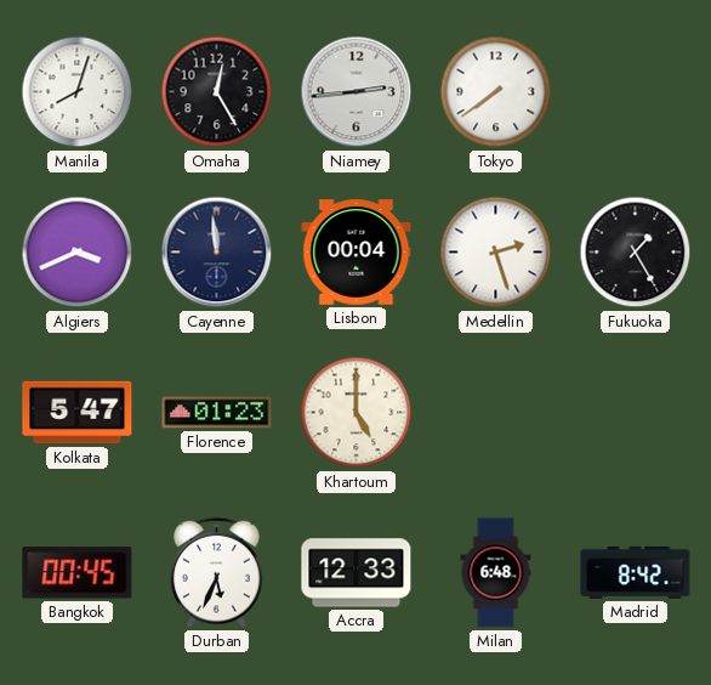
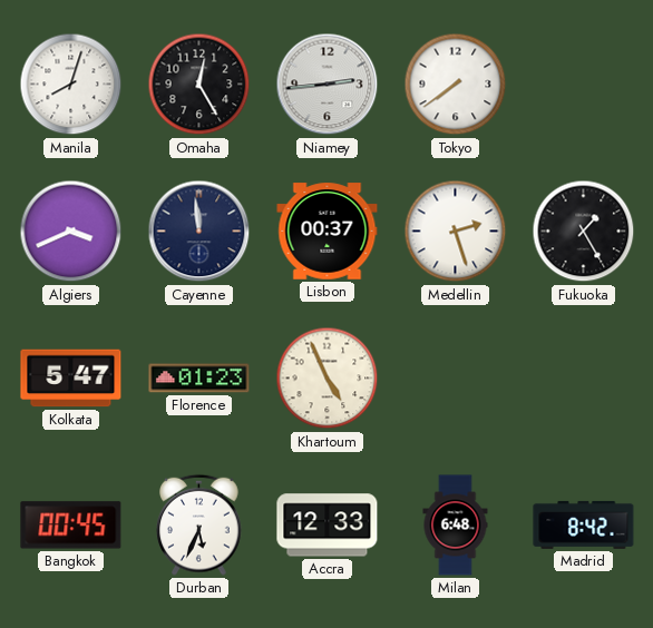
Lisbon: 00:04 -> 00:37
Khartoum: 5:00 -> 4:56
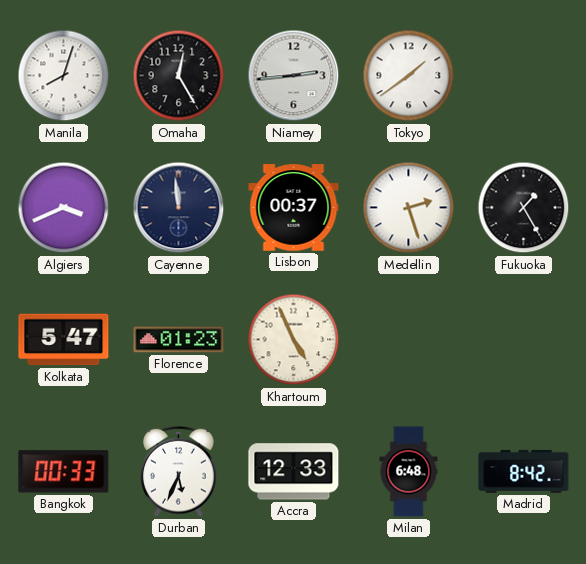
Tokyo: 7:39 -> 1:39
Bangkok: 00:45 -> 00:33
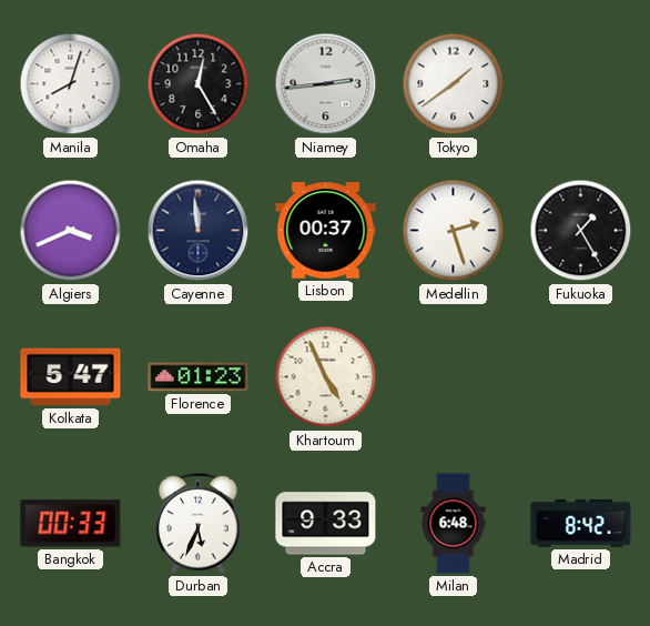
Accra: 12:33 -> 9:33
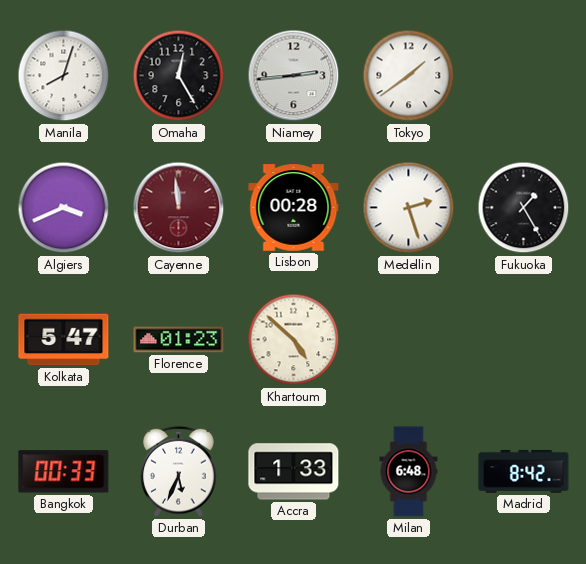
Cayenne dial: navy -> burgundy
Lisbon: 00:37 -> 00:28
Khartoum: 4:56 -> 4:52
Accra: 9:33 -> 1:33
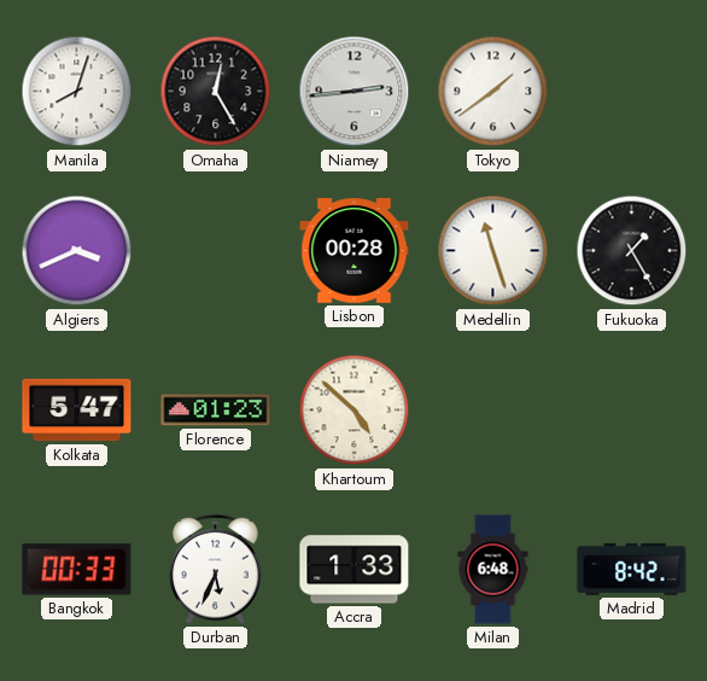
Cayenne: 11:59 -> none
Medellin: 2:27 -> 11:27
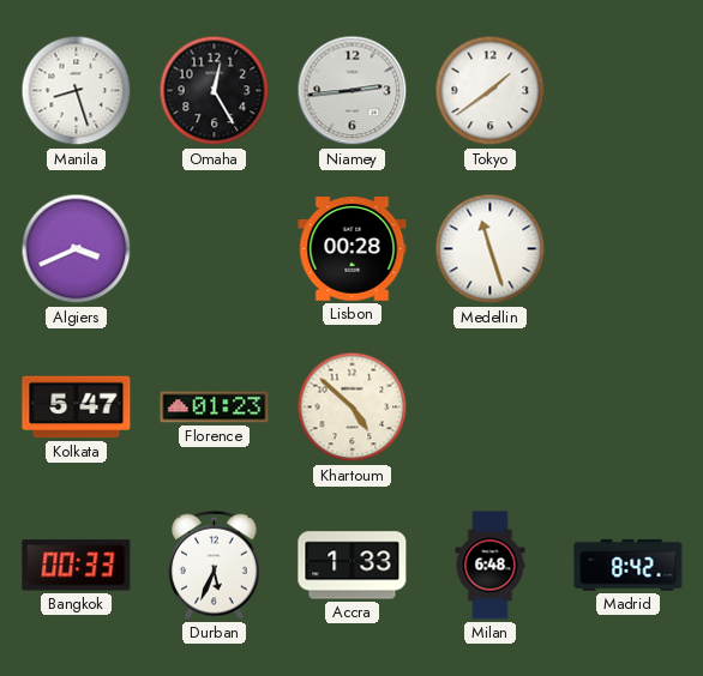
Manila: 8:03 -> 8:27
Fukuoka: 1:25 -> none
